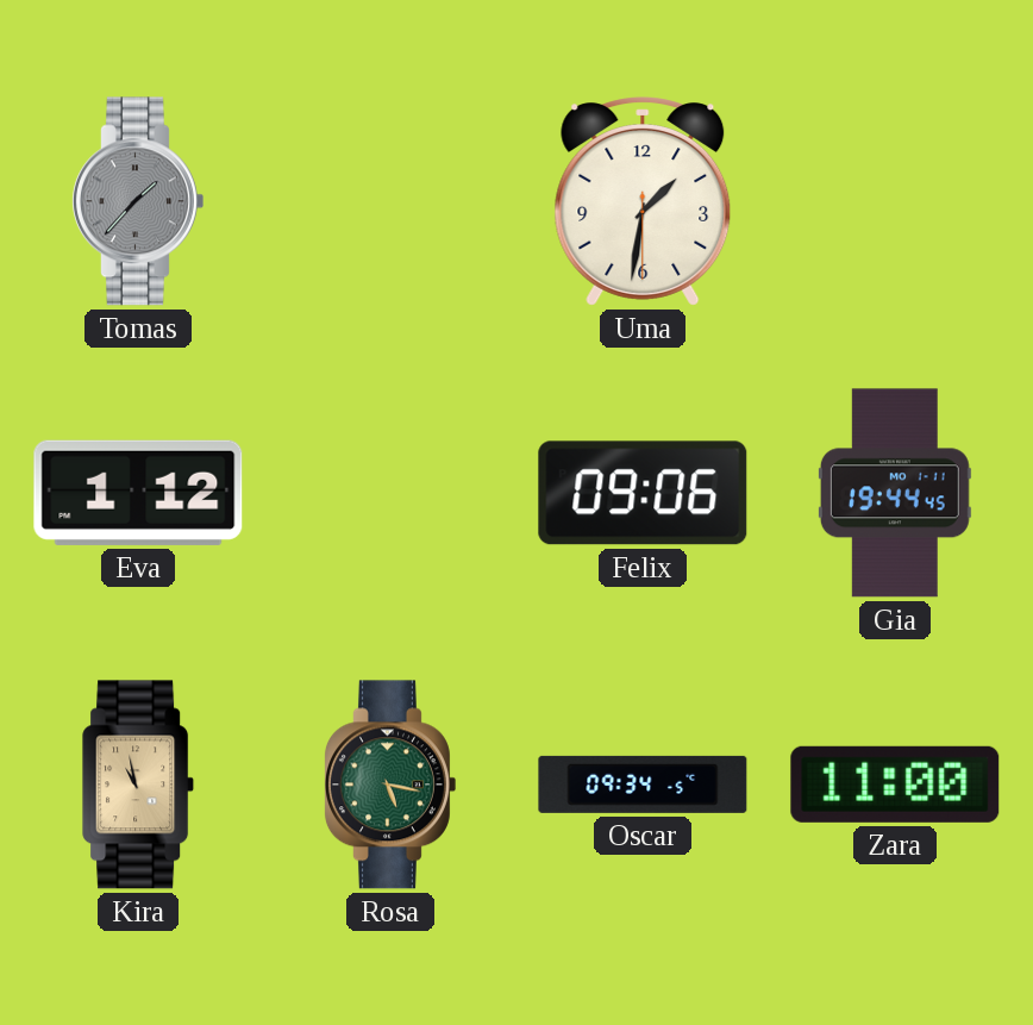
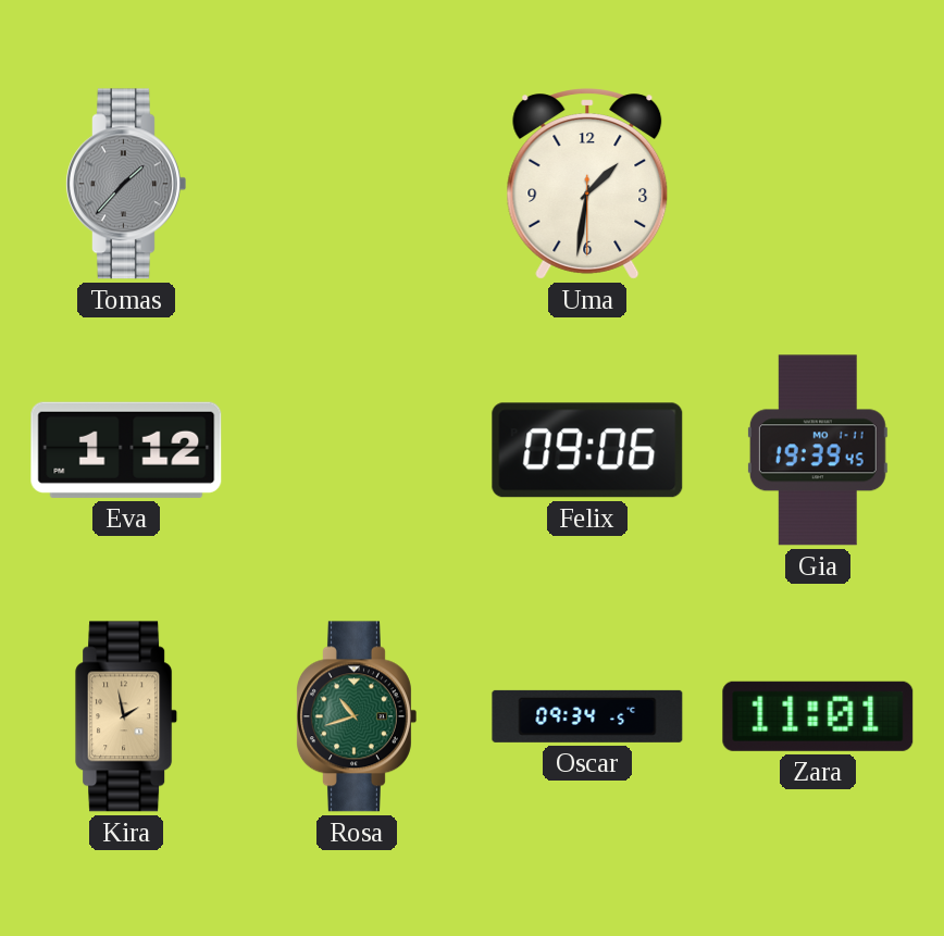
Gia: 19:44 -> 19:39
Kira: 10:58 -> 1:58
Rosa: 5:17 -> 10:42
Zara: 11:00 -> 11:01
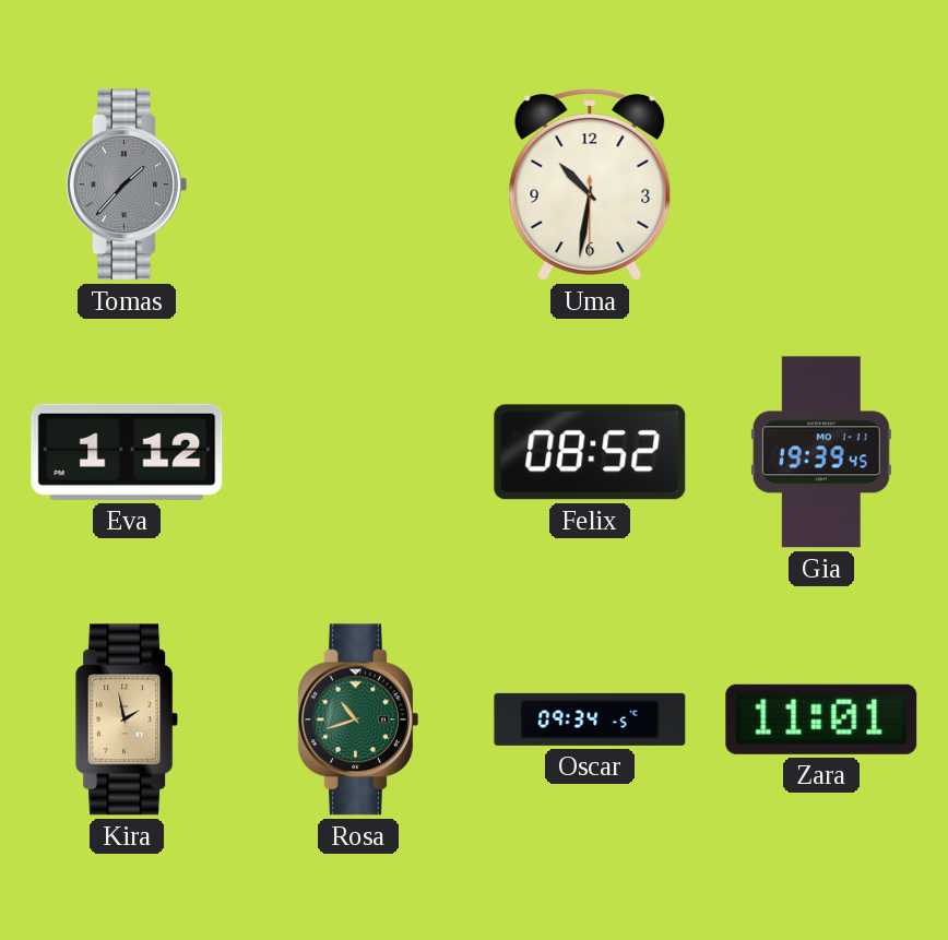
Uma: 1:31 -> 10:31
Felix: 09:06 -> 08:52
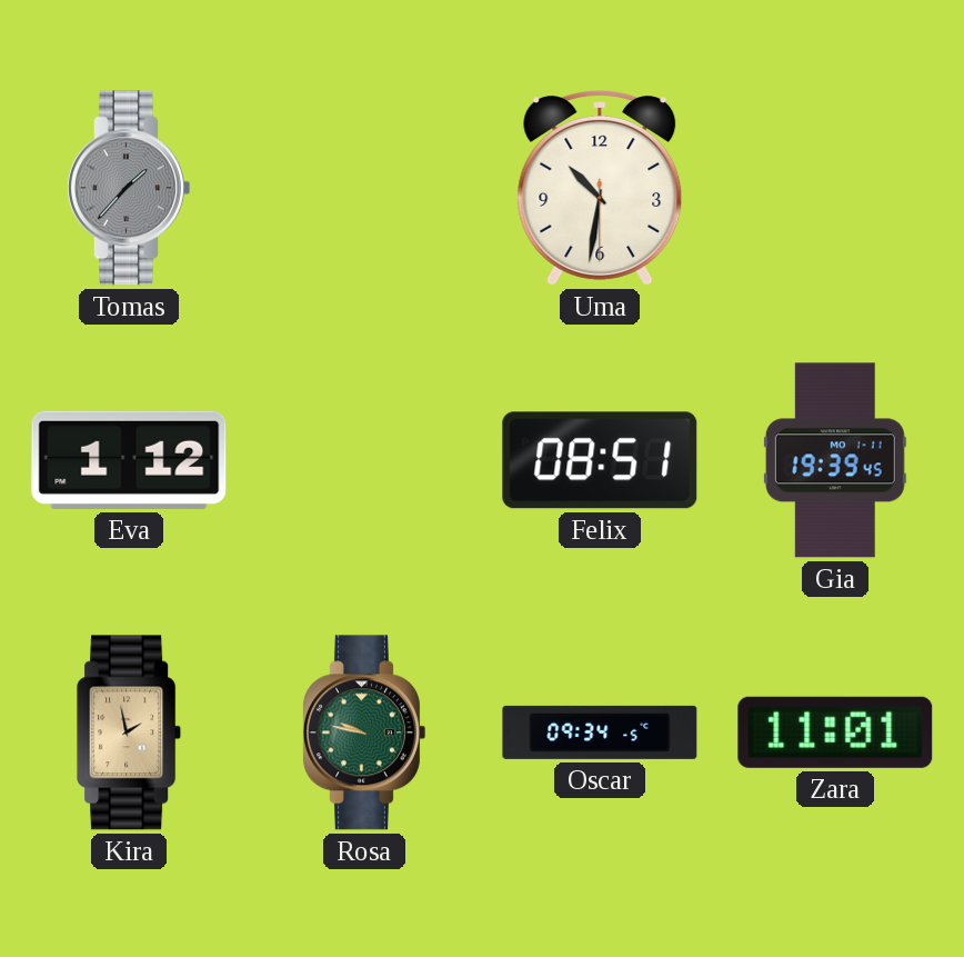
Felix: 08:52 -> 08:51
Rosa: 10:42 -> 9:47
